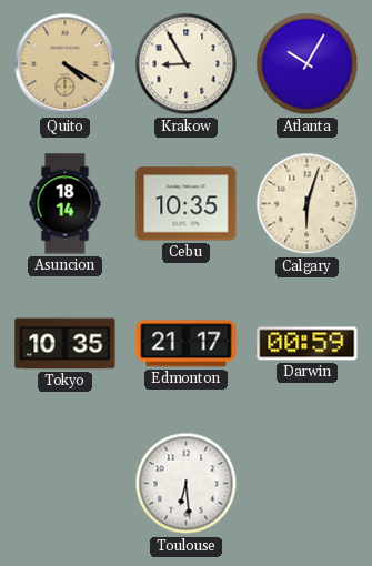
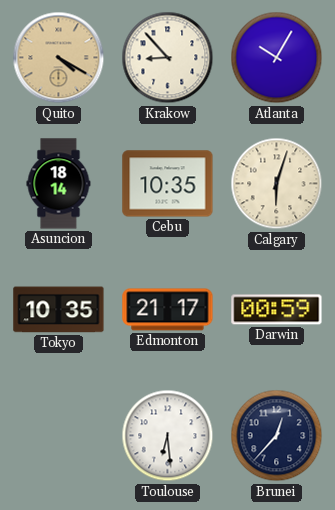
Krakow: 8:55 -> 8:53
Brunei: none -> 12:37
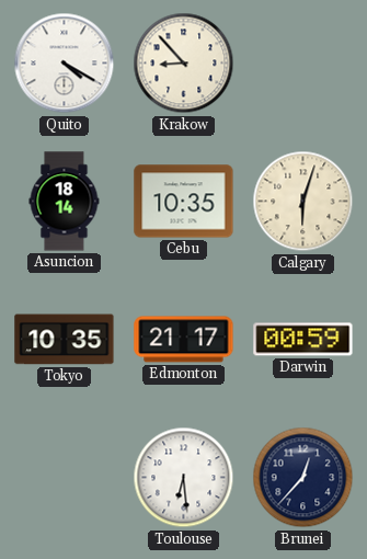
Quito dial: champagne -> white
Atlanta: 10:05 -> none
